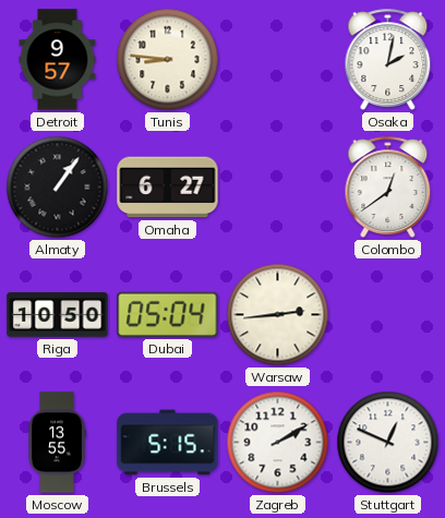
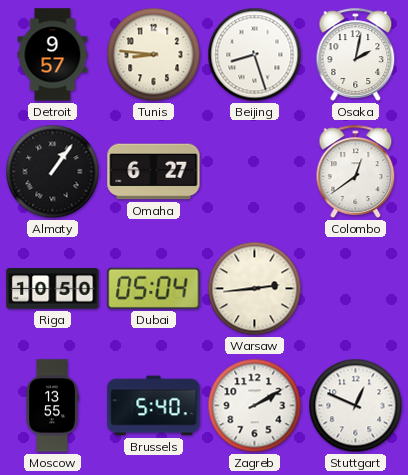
Beijing: none -> 8:27
Brussels: 5:15 -> 5:40
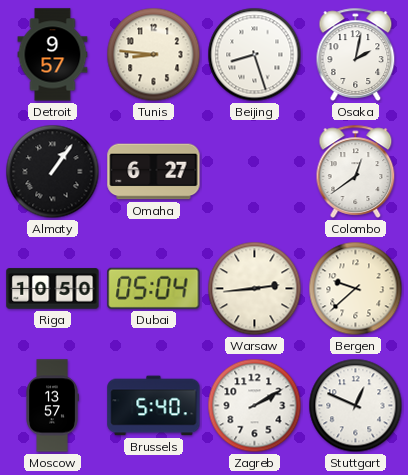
Bergen: none -> 9:38
Moscow: 13:55 -> 13:57
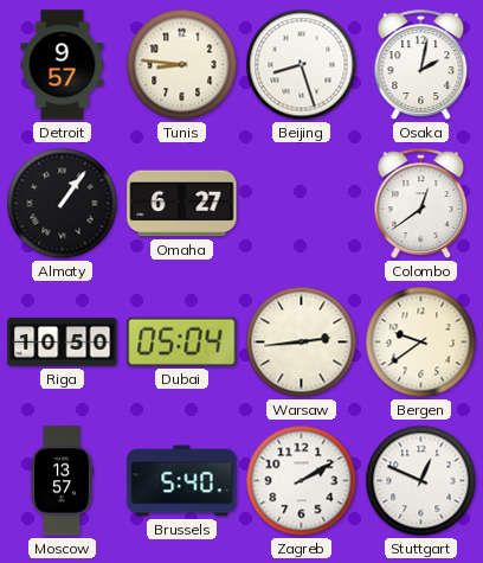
Bergen: 9:38 -> 9:39
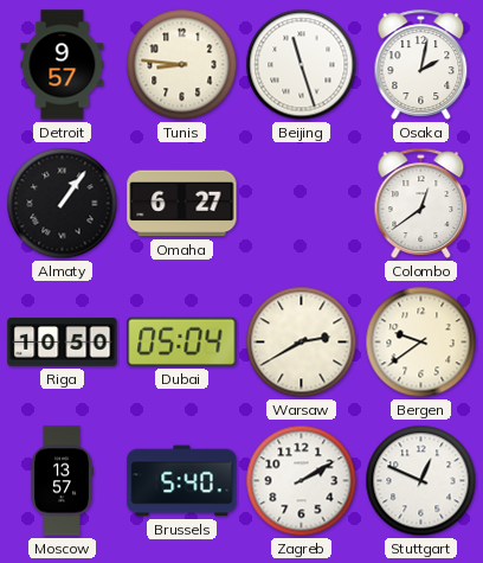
Beijing: 8:27 -> 11:27
Warsaw: 2:44 -> 2:40
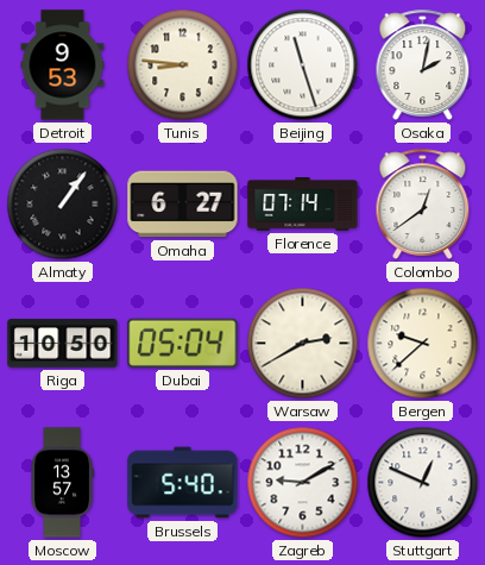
Detroit: 9:57 -> 9:53
Florence: none -> 07:14
Bergen: 9:39 -> 9:38
Zagreb: 2:10 -> 9:10
